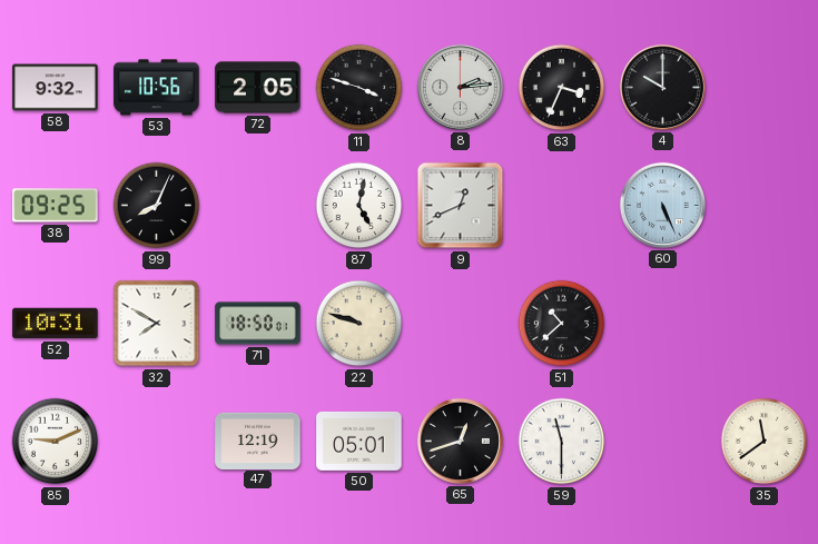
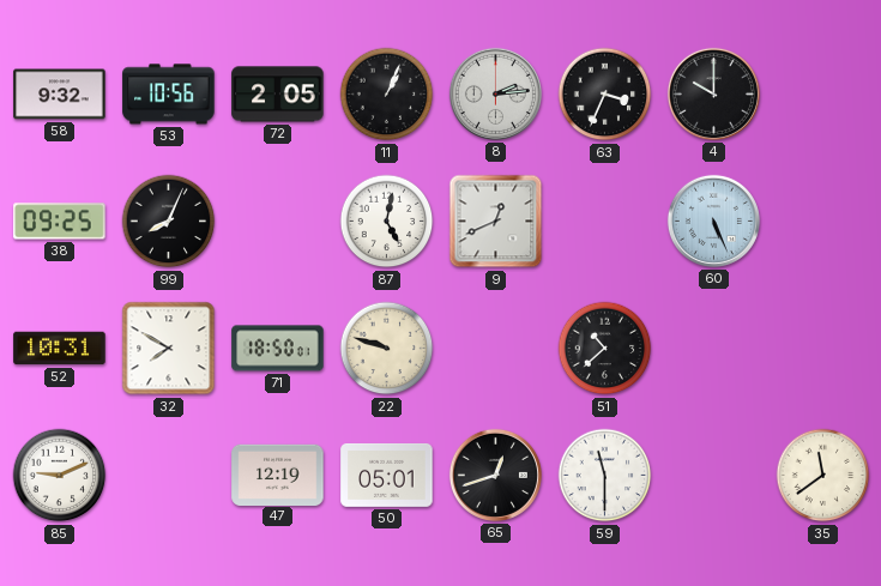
11: 3:48 -> 1:04
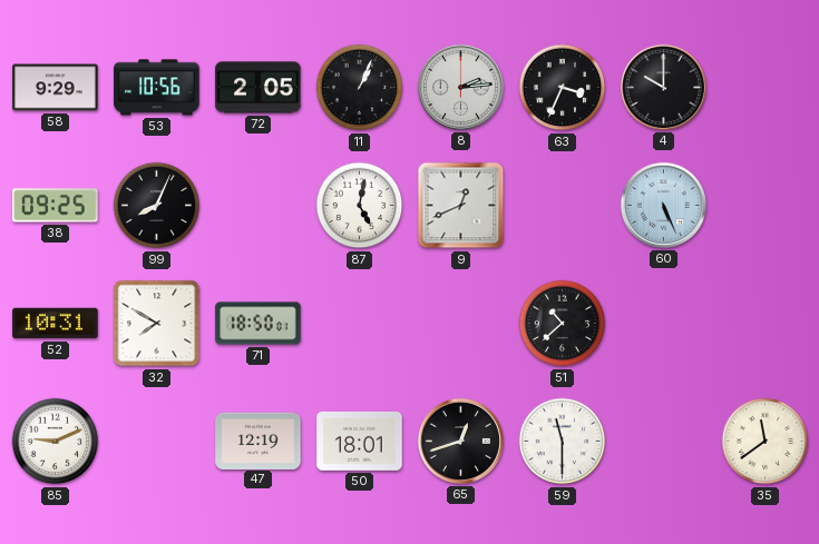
58: 9:32 -> 9:29
22: 9:48 -> none
50: 05:01 -> 18:01
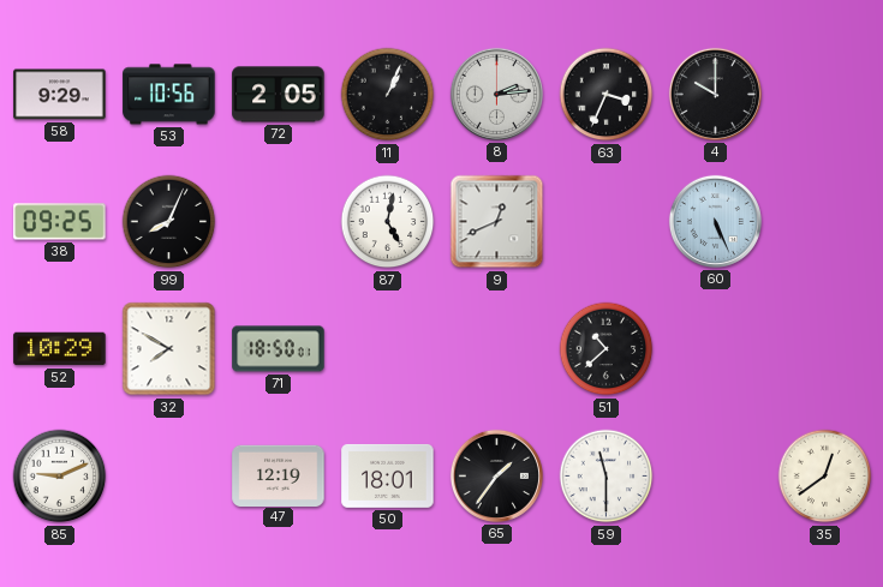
52: 10:31 -> 10:29
65: 12:42 -> 1:36
35: 11:39 -> 12:39
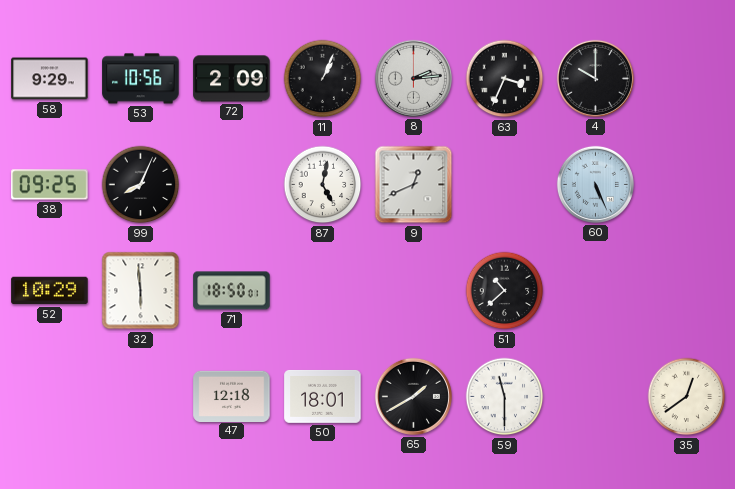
72: 2:05 -> 2:09
32: 7:50 -> 5:59
85: 9:11 -> none
47: 12:19 -> 12:18
65: 1:36 -> 1:40
